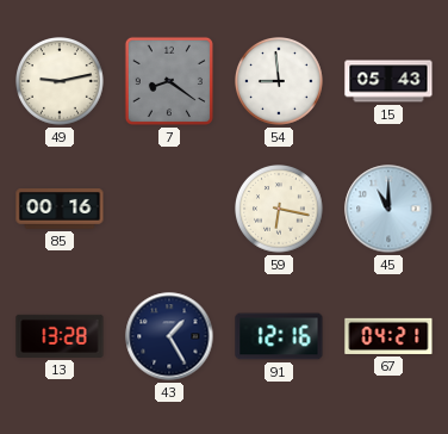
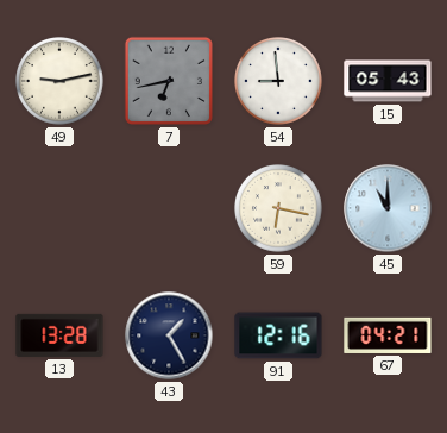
7: 8:21 -> 6:43
85: 00:16 -> none
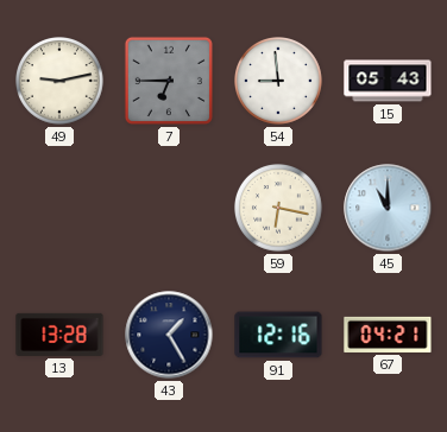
7: 6:43 -> 6:45
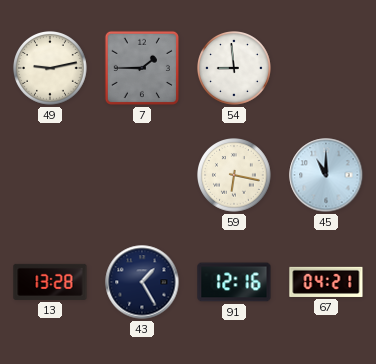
7: 6:45 -> 1:45
15: 05:43 -> none
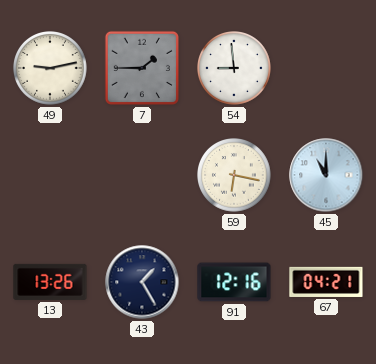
13: 13:28 -> 13:26
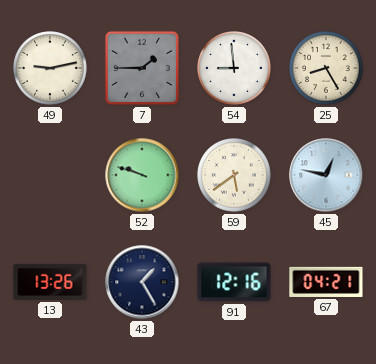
25: none -> 8:25
52: none -> 9:48
59: 6:17 -> 5:39
45: 11:00 -> 12:47
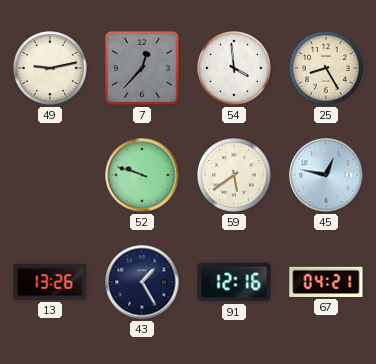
7: 1:45 -> 12:37
54: 8:59 -> 3:59
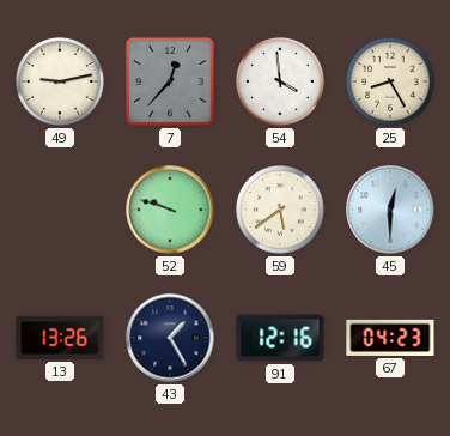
45: 12:47 -> 12:30
67: 04:21 -> 04:23
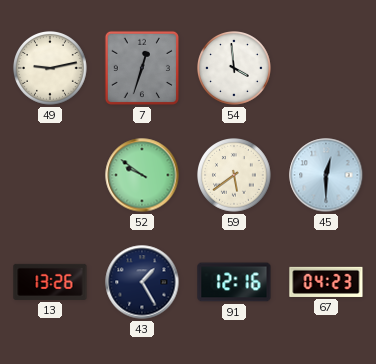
7: 12:37 -> 12:33
25: 8:25 -> none
52: 9:48 -> 9:51
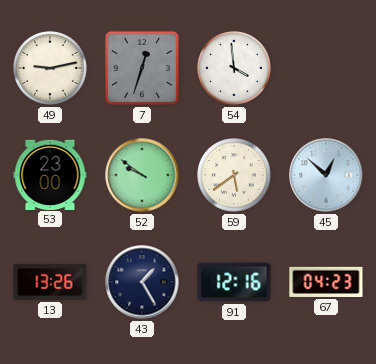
53: none -> 23:00
45: 12:30 -> 12:52
